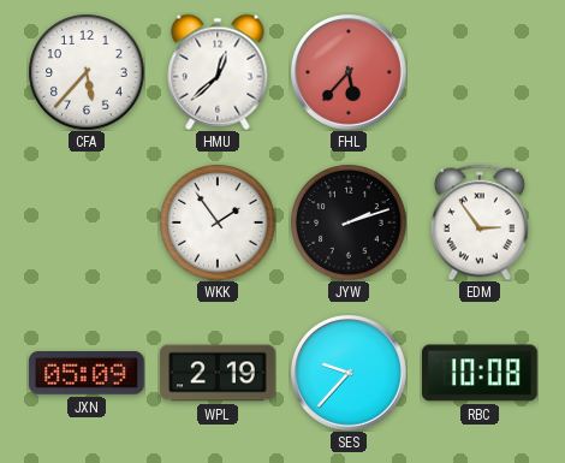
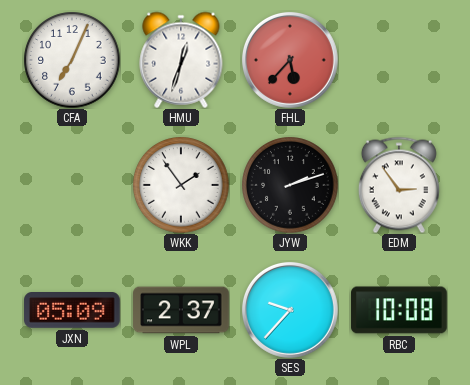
CFA: 5:37 -> 7:04
HMU: 12:38 -> 12:33
WPL: 2:19 -> 2:37
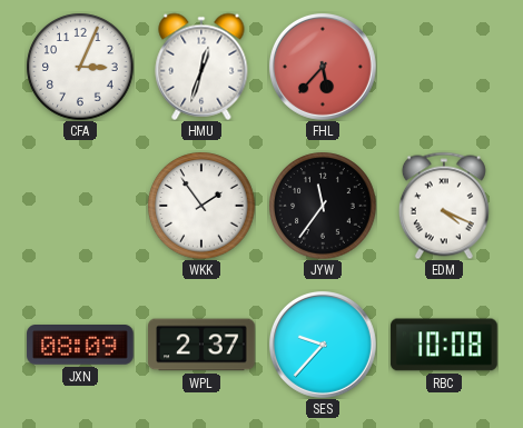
CFA: 7:04 -> 3:04
JYW: 2:12 -> 11:36
EDM: 2:54 -> 4:19
JXN: 05:09 -> 08:09
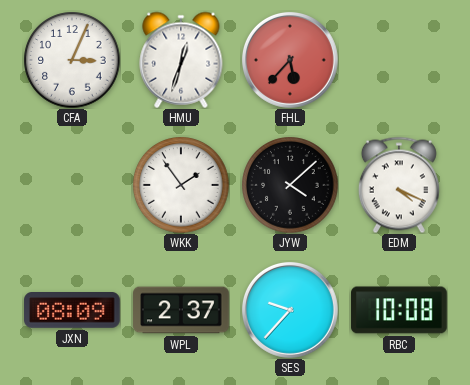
JYW: 11:36 -> 4:08
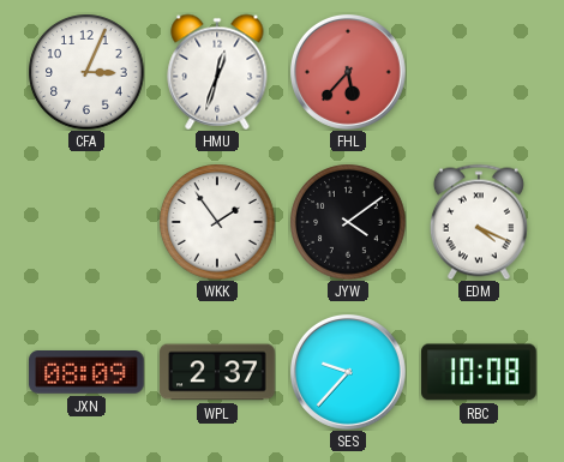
JYW: 4:08 -> 4:09
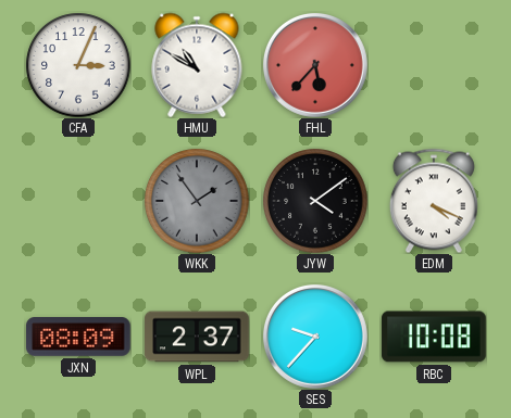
HMU: 12:33 -> 10:50
WKK dial: white -> grey
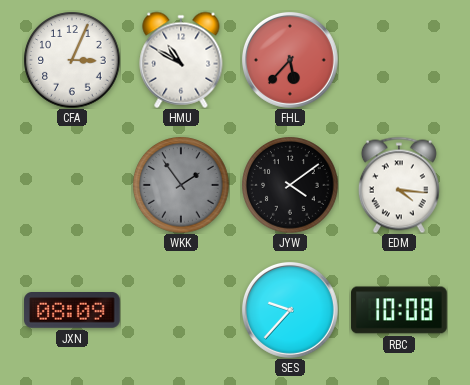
EDM: 4:19 -> 4:16
WPL: 2:37 -> none
